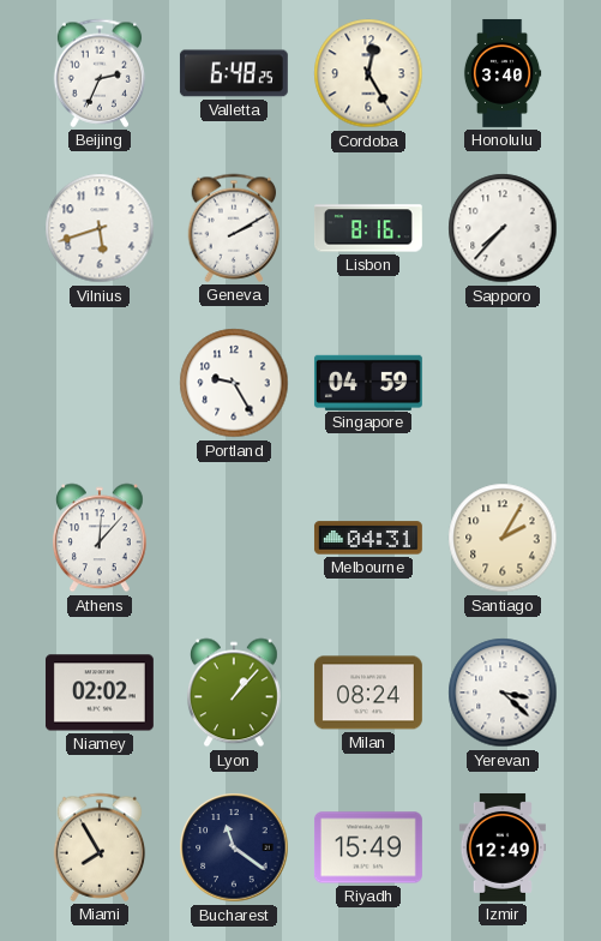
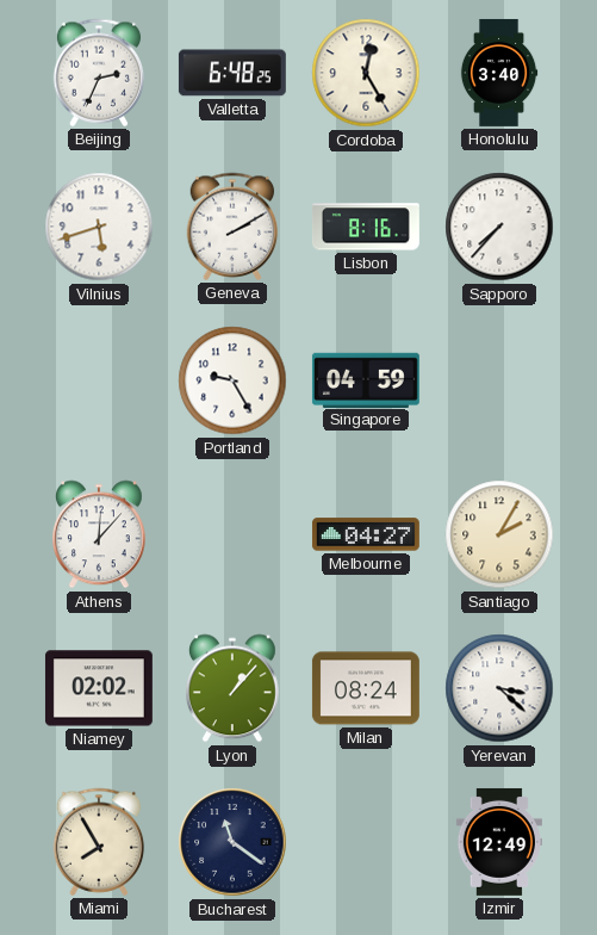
Melbourne: 04:31 -> 04:27
Riyadh: 15:49 -> none
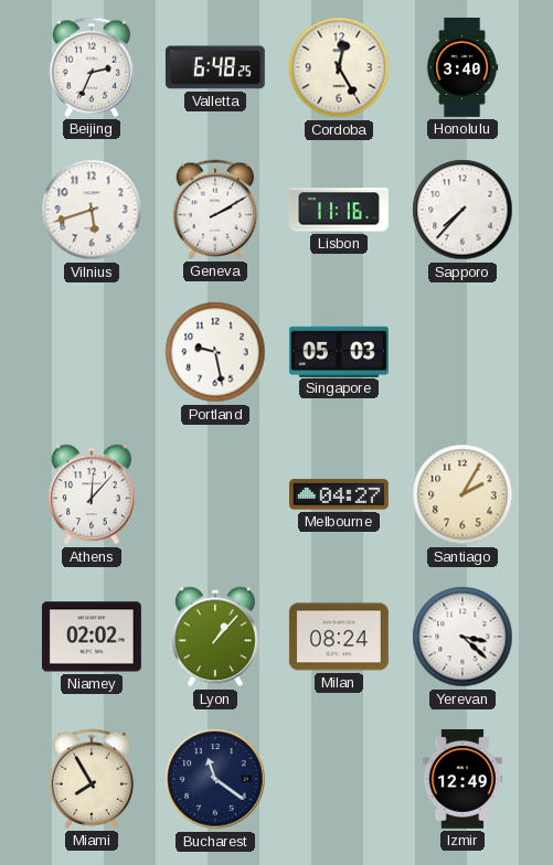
Lisbon: 8:16 -> 11:16
Portland: 9:25 -> 9:28
Singapore: 04:59 -> 05:03
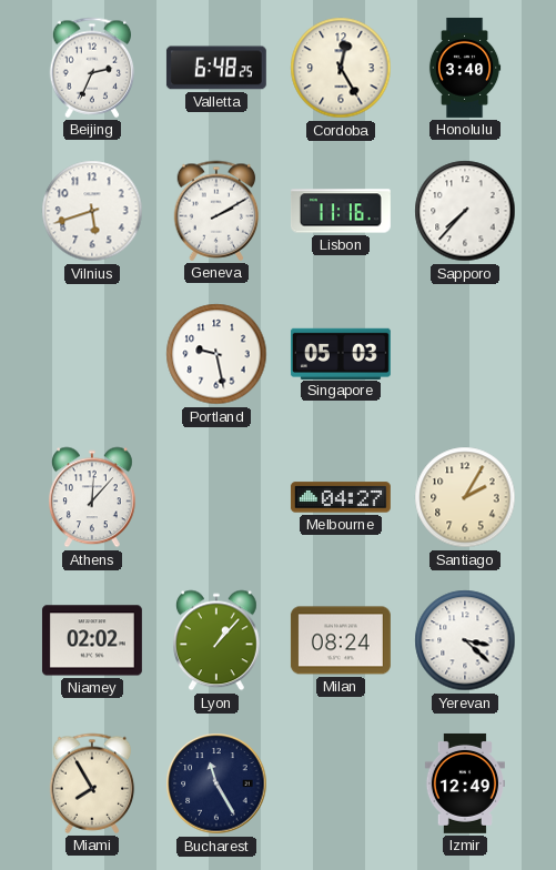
Bucharest: 11:21 -> 11:25
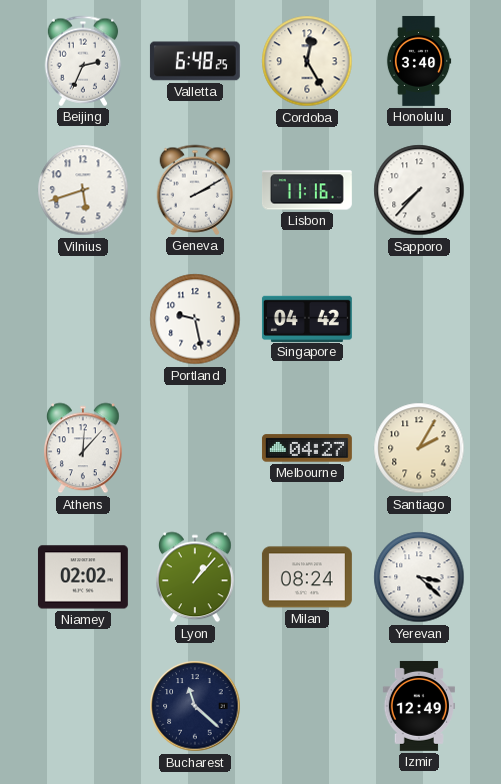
Singapore: 05:03 -> 04:42
Miami: 7:55 -> none
Bucharest: 11:25 -> 11:22
